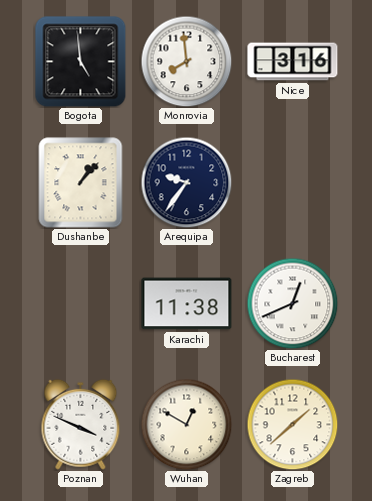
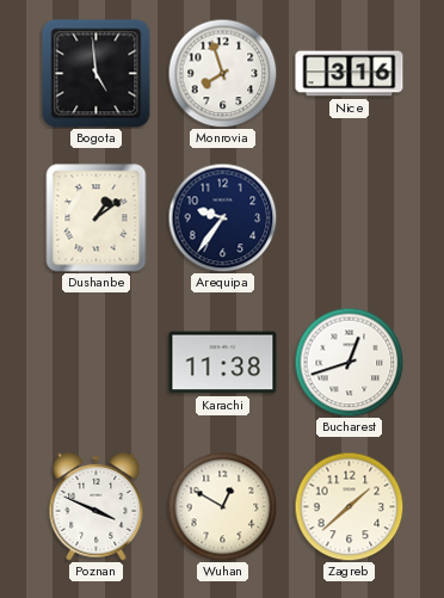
Monrovia: 7:59 -> 7:57
Dushanbe: 1:07 -> 1:09
Bucharest: 12:41 -> 12:42
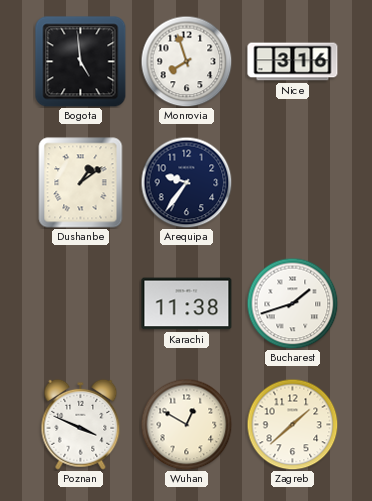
Bucharest: 12:42 -> 1:42
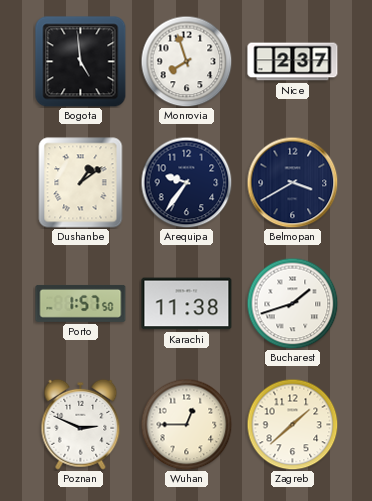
Nice: 3:16 -> 2:37
Belmopan: none -> 3:40
Porto: none -> 1:57
Poznan: 3:49 -> 2:49
Wuhan: 12:50 -> 12:45
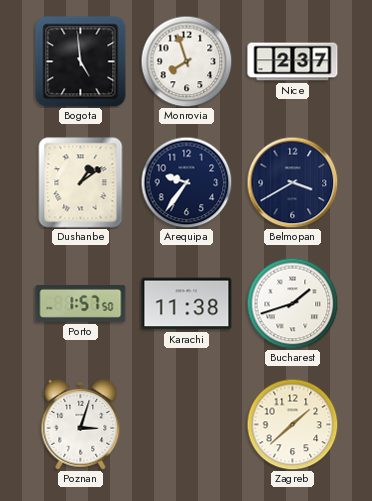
Poznan: 2:49 -> 3:03
Wuhan: 12:45 -> none
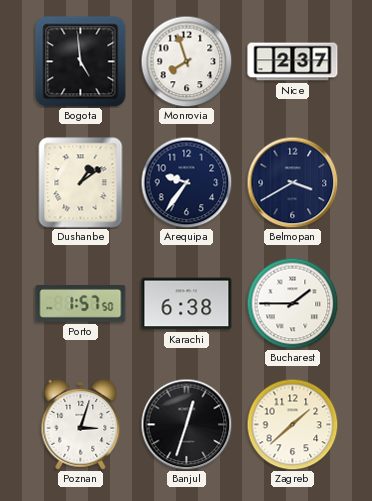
Karachi: 11:38 -> 6:38
Bucharest: 1:42 -> 1:45
Banjul: none -> 12:33
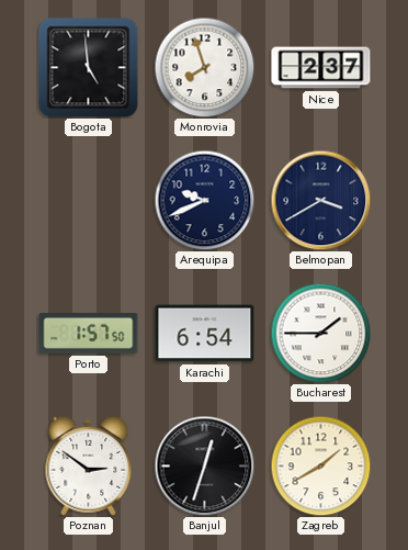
Dushanbe: 1:09 -> none
Arequipa: 9:36 -> 9:41
Karachi: 6:38 -> 6:54
Poznan: 3:03 -> 2:51
Zagreb: 1:38 -> 1:40
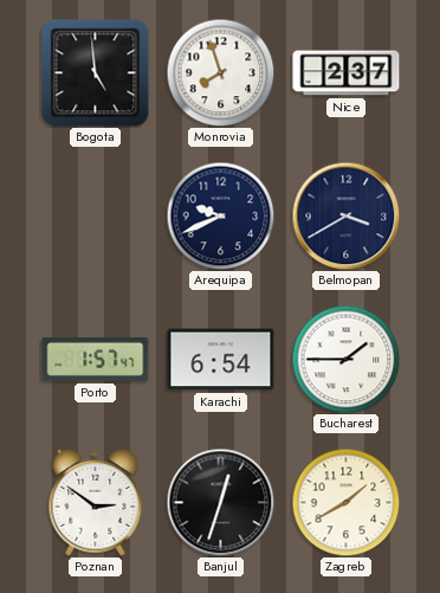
Porto: 1:57:50 -> 1:57:47
